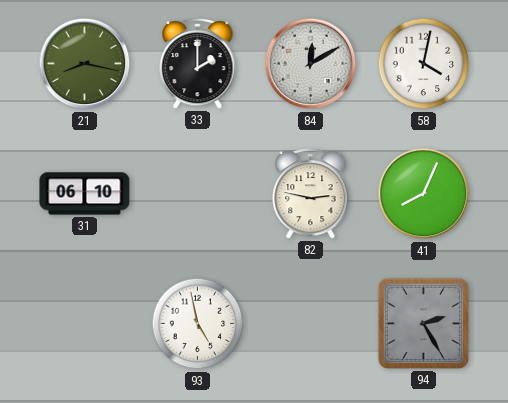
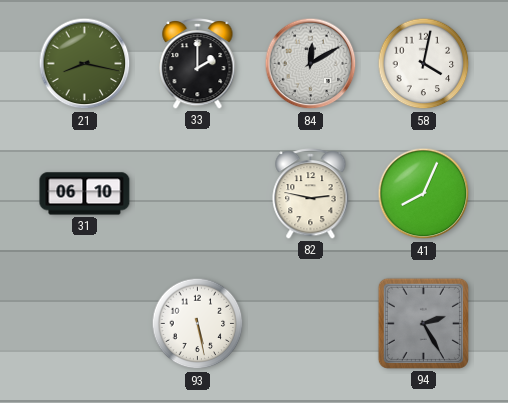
93: 4:58 -> 5:28
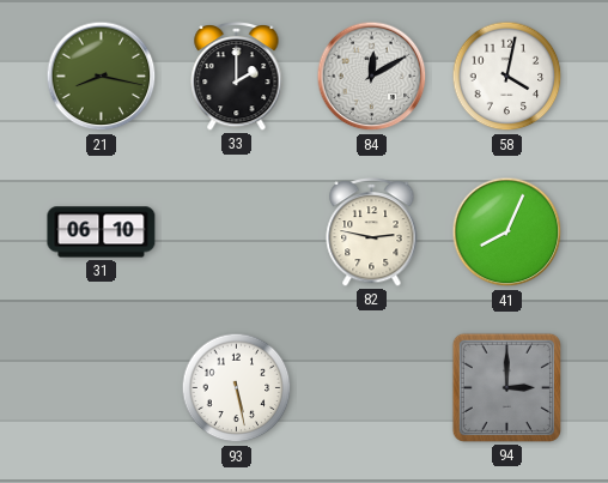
94: 2:25 -> 3:00
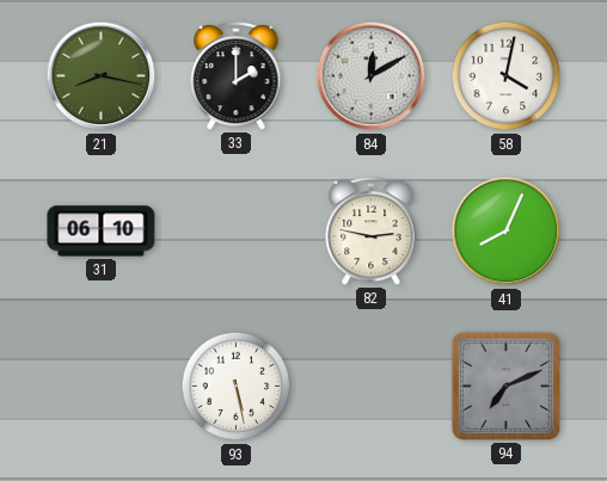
94: 3:00 -> 7:11
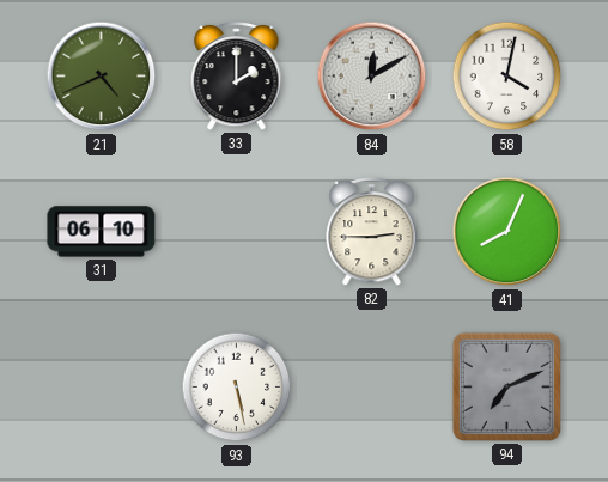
21: 8:17 -> 4:41
82: 2:47 -> 2:45
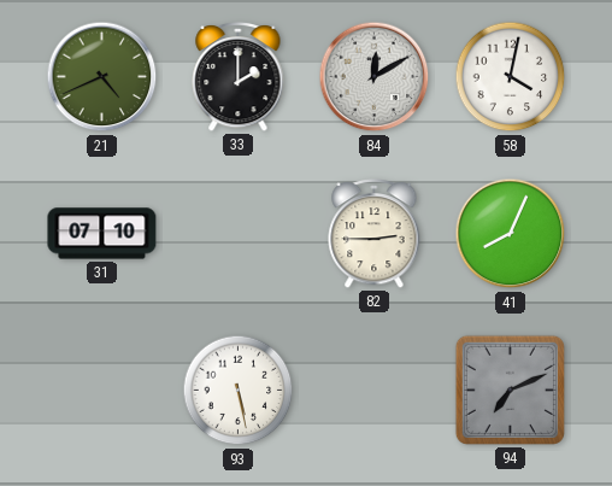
31: 06:10 -> 07:10
